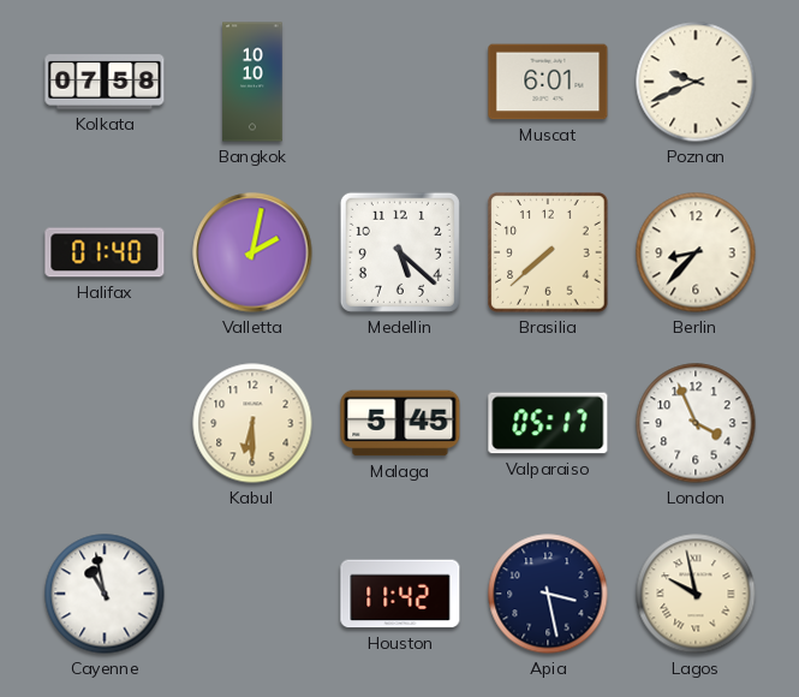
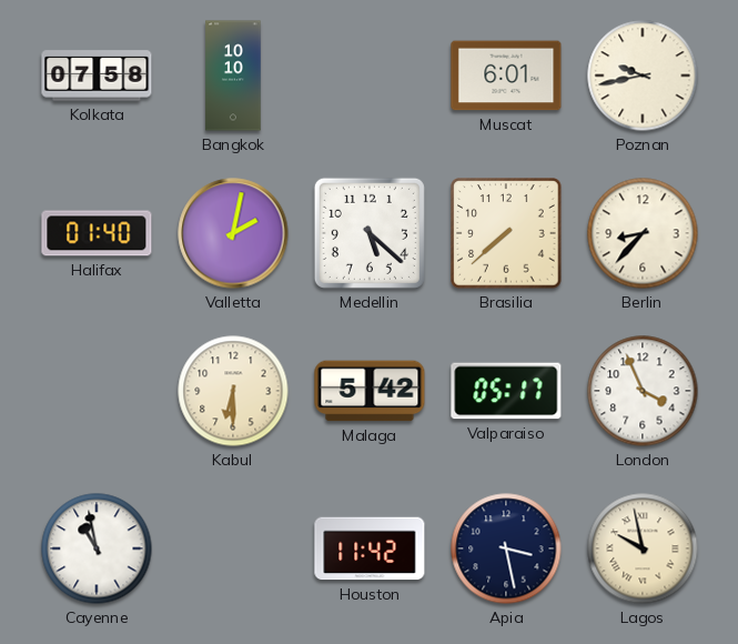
Poznan: 9:41 -> 9:43
Malaga: 5:45 -> 5:42
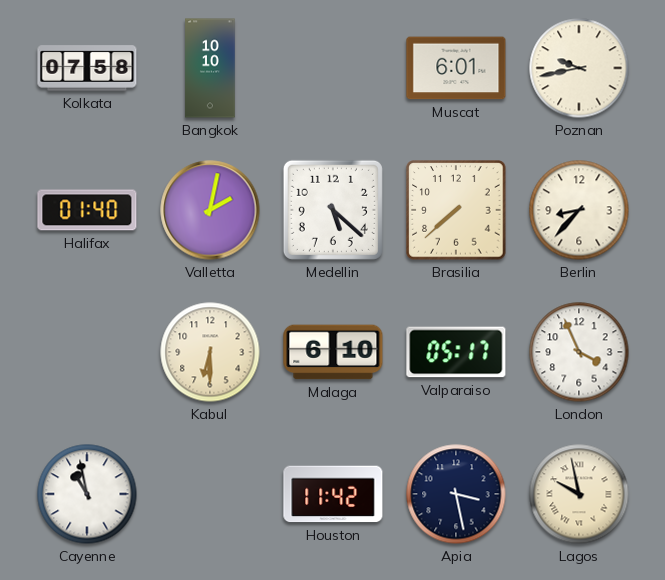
Malaga: 5:42 -> 6:10
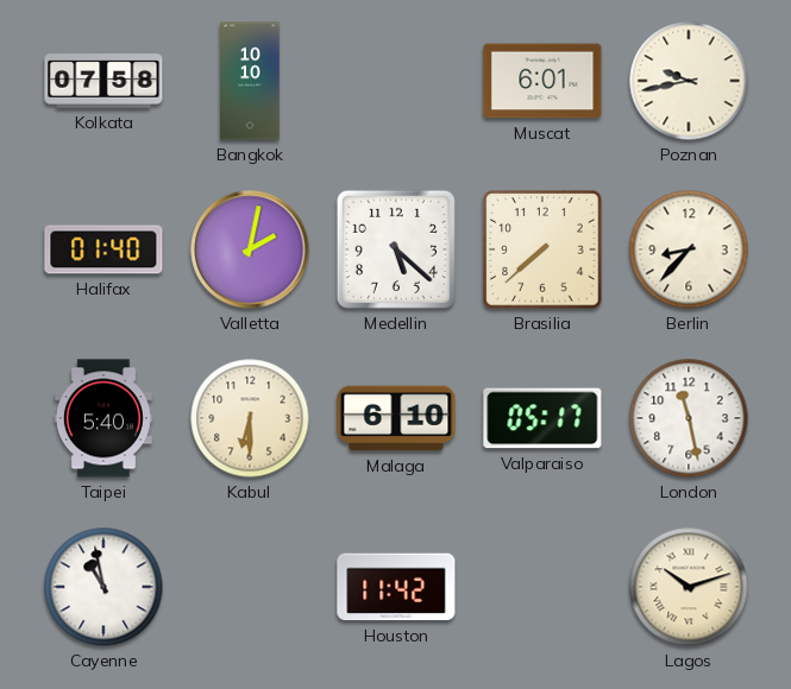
Taipei: none -> 5:40
London: 3:56 -> 11:28
Apia: 3:28 -> none
Lagos: 9:58 -> 10:12
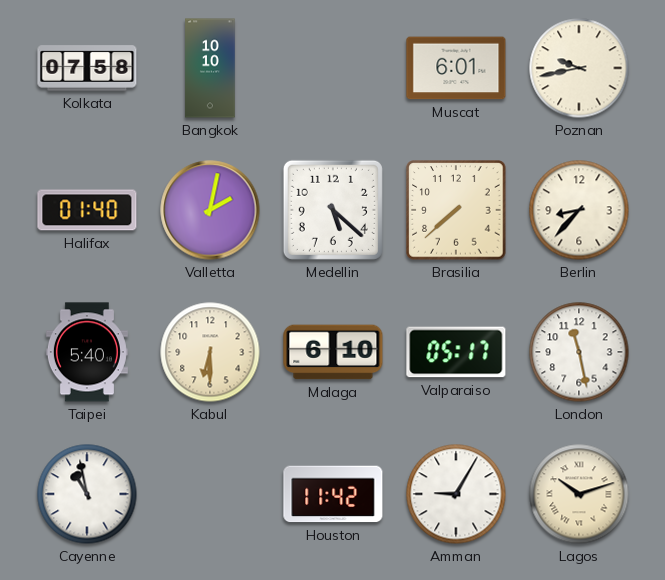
Amman: none -> 9:05
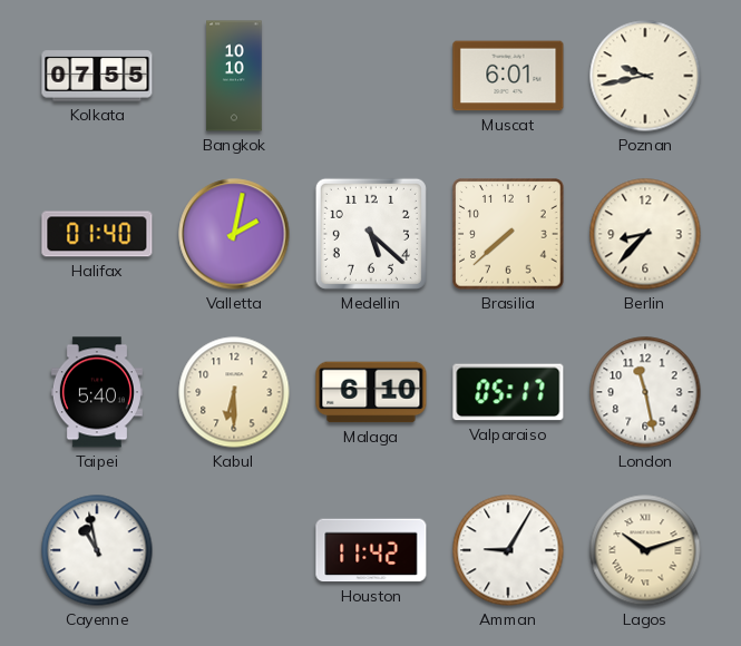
Kolkata: 07:58 -> 07:55
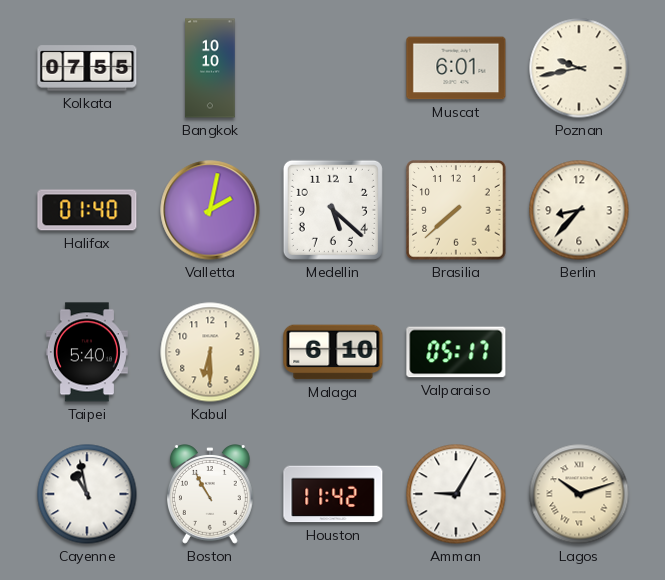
London: 11:28 -> none
Boston: none -> 10:55
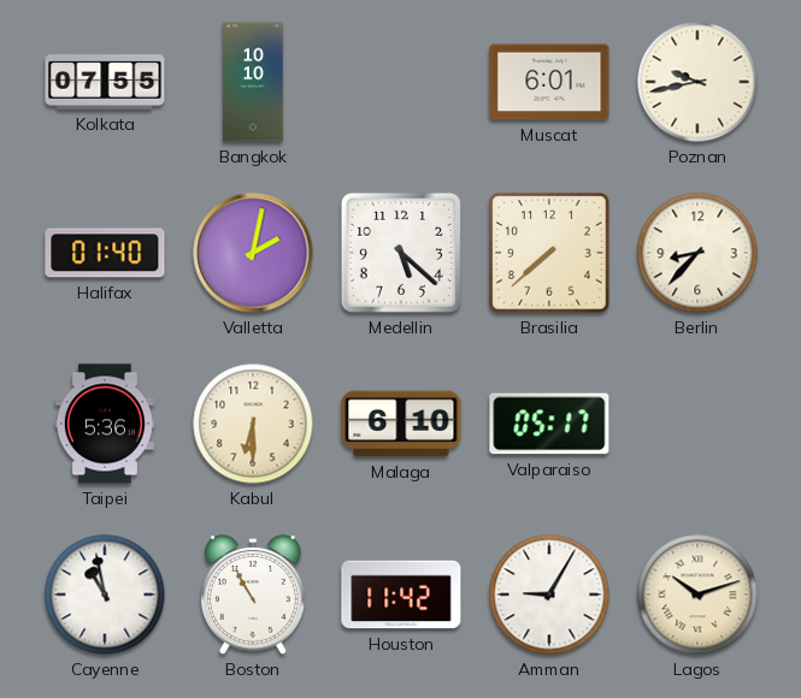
Taipei: 5:40 -> 5:36
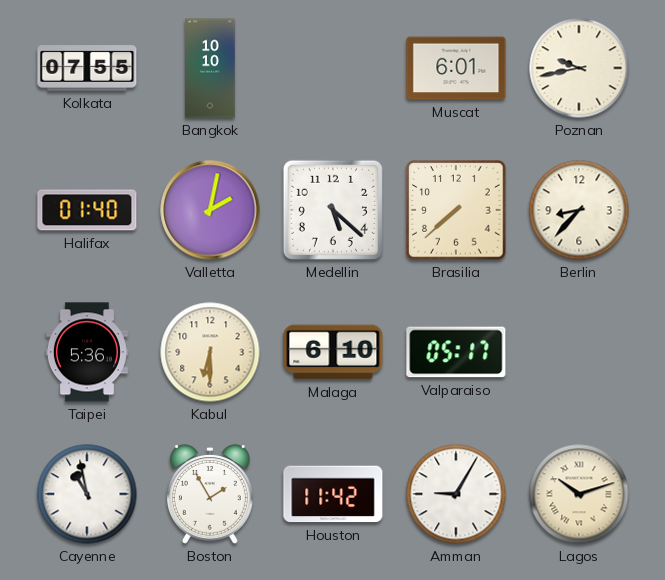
Boston: 10:55 -> 1:55
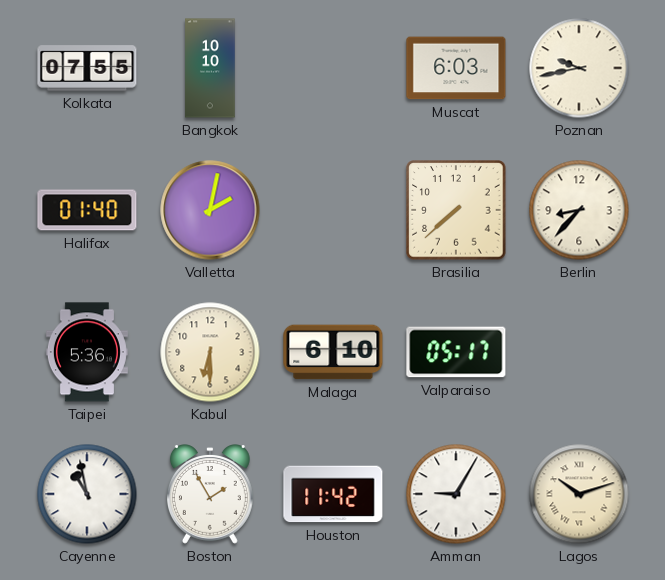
Muscat: 6:01 -> 6:03
Medellin: 5:22 -> none
